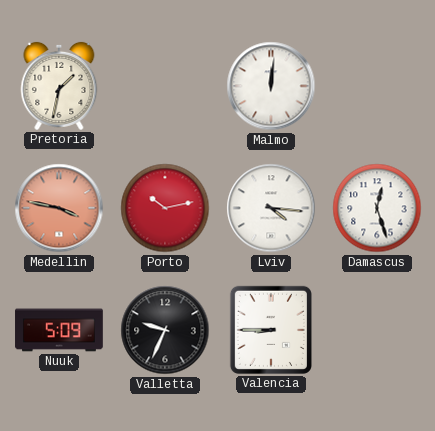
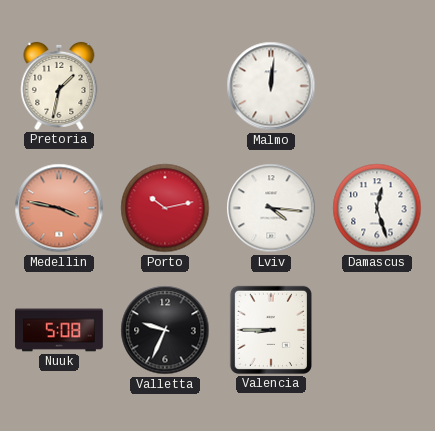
Nuuk: 5:09 -> 5:08
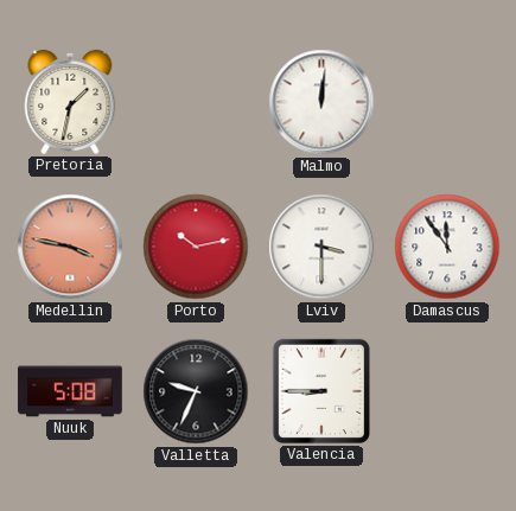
Lviv: 4:16 -> 3:30
Damascus: 12:27 -> 11:54
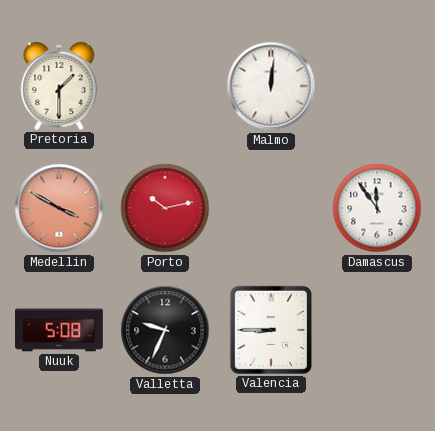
Pretoria: 1:32 -> 1:30
Medellin: 3:47 -> 3:50
Lviv: 3:30 -> none
